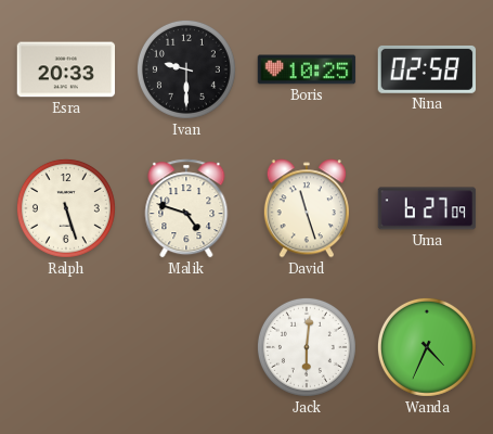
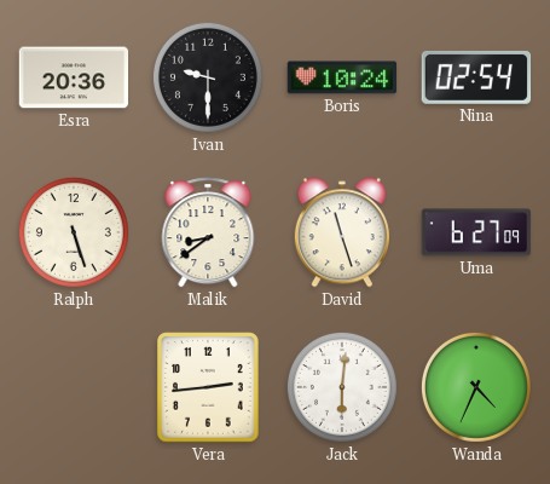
Esra: 20:33 -> 20:36
Boris: 10:25 -> 10:24
Nina: 02:58 -> 02:54
Malik: 4:48 -> 8:39
Vera: none -> 2:44
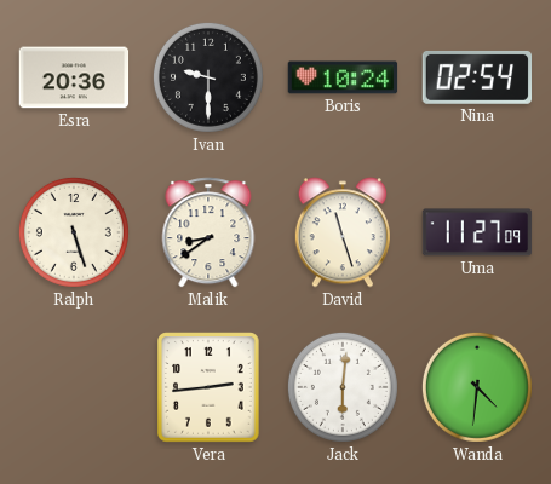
Uma: 6:27 -> 11:27
Wanda: 4:34 -> 4:31
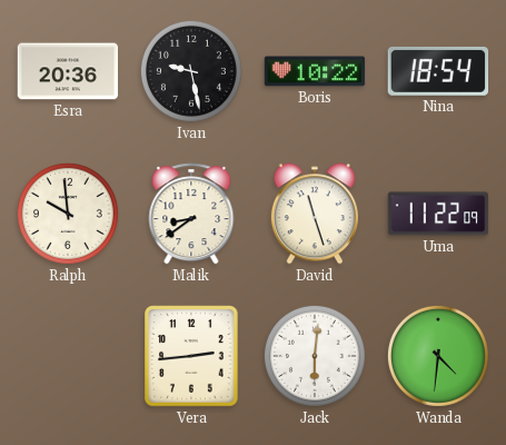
Ivan: 9:30 -> 9:28
Boris: 10:24 -> 10:22
Nina: 02:54 -> 18:54
Ralph: 5:27 -> 9:59
Uma: 11:27 -> 11:22
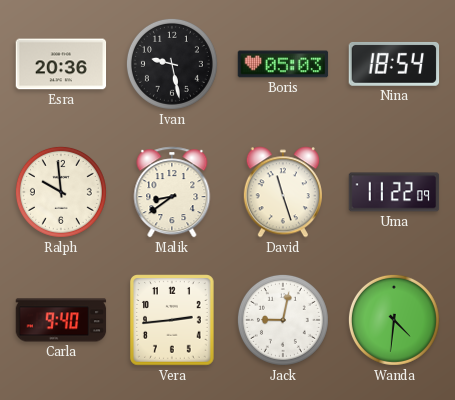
Boris: 10:22 -> 05:03
Carla: none -> 9:40
Jack: 6:01 -> 9:02
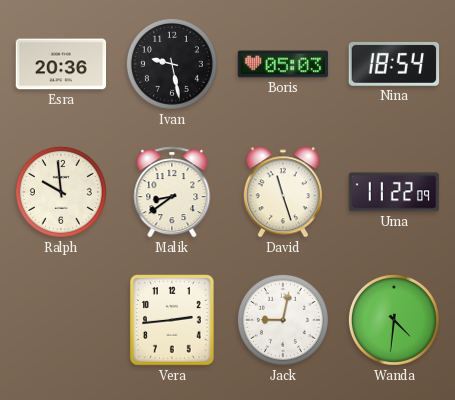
Carla: 9:40 -> none
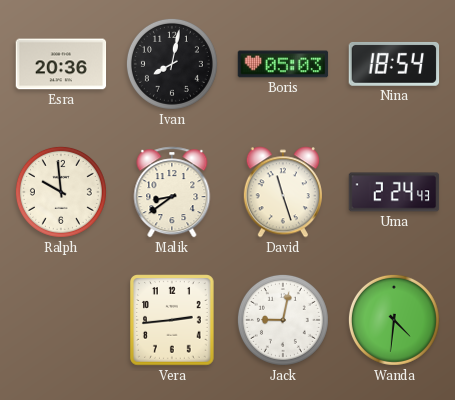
Ivan: 9:28 -> 8:02
Uma: 11:22 -> 2:24
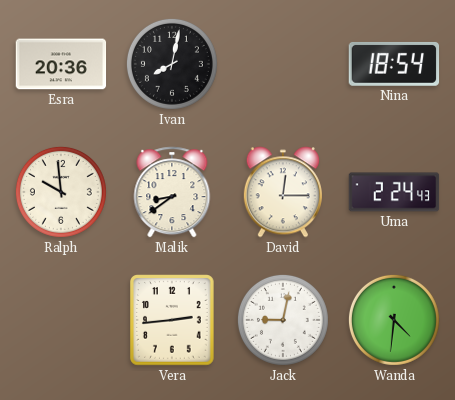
Boris: 05:03 -> none
David: 11:27 -> 12:15
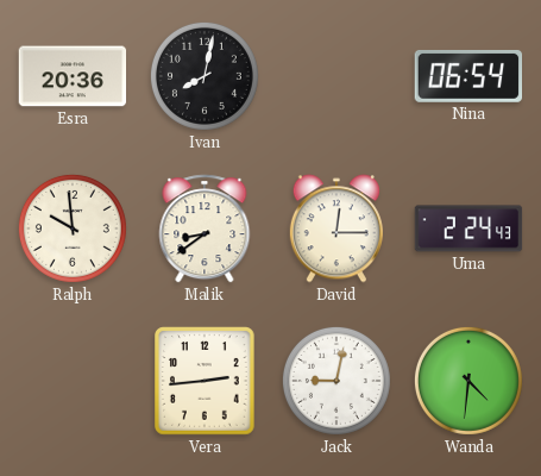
Nina: 18:54 -> 06:54
